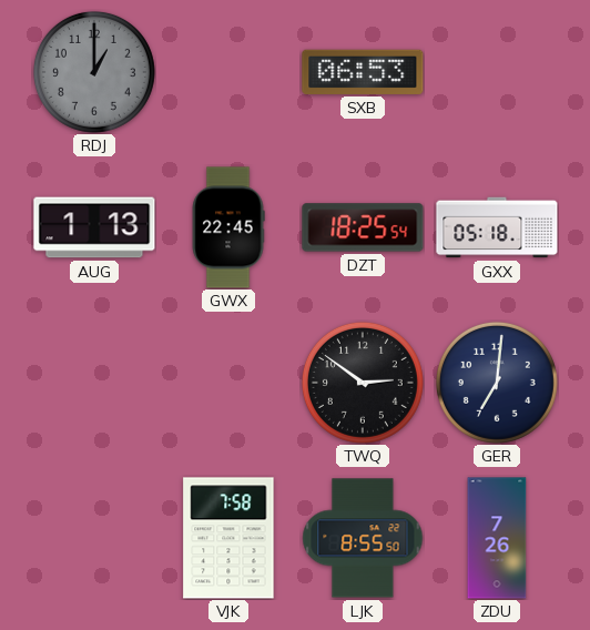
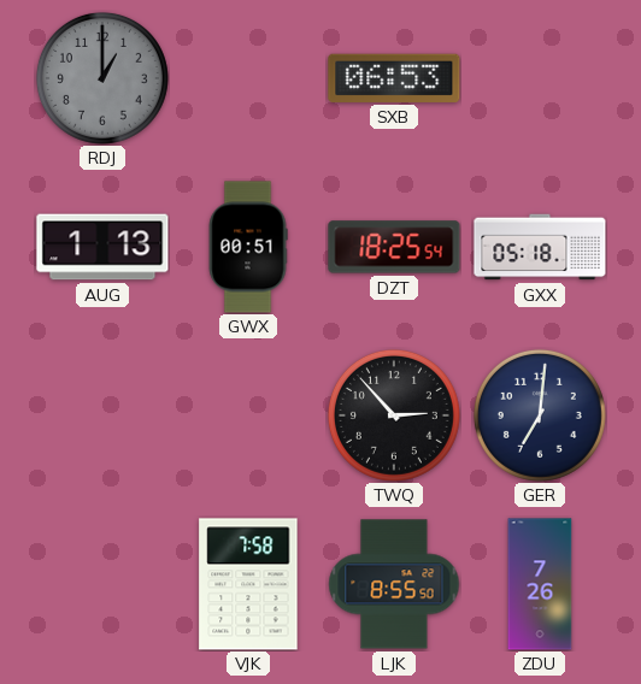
GWX: 22:45 -> 00:51
TWQ: 2:51 -> 2:53
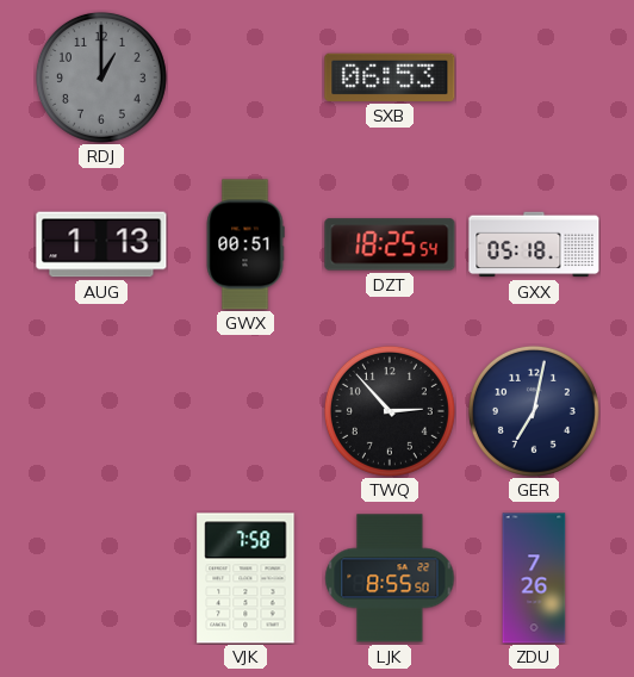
GER: 7:01 -> 7:02
